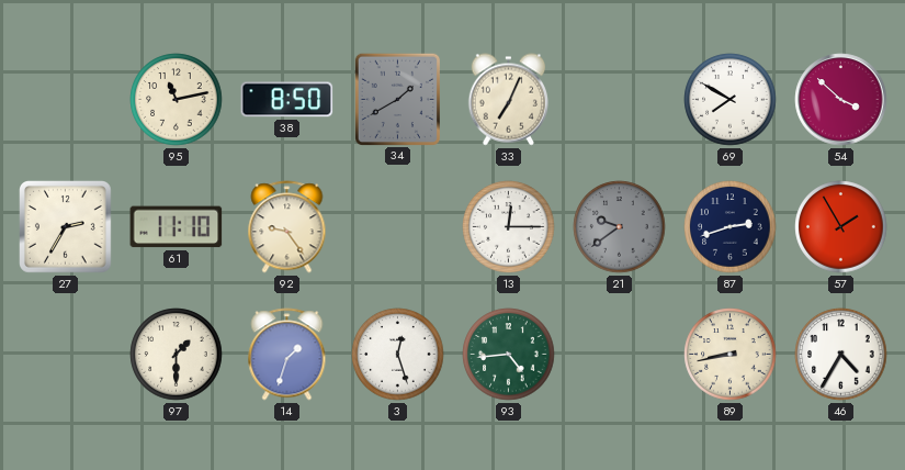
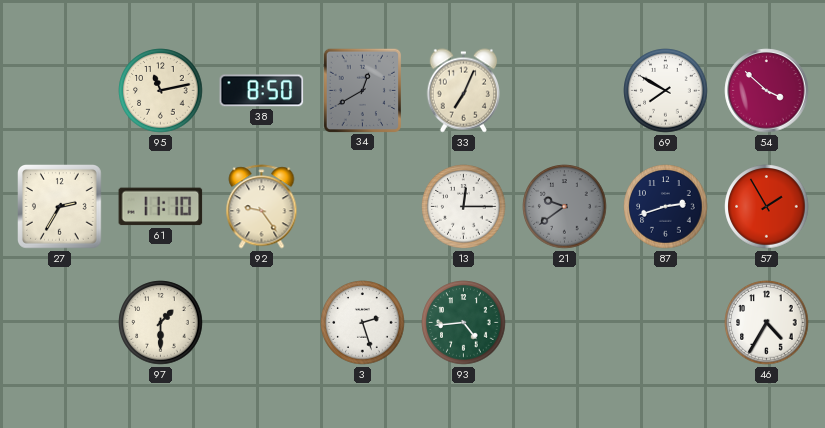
34: 1:40 -> 12:40
14: 1:33 -> none
3: 12:27 -> 2:27
89: 8:43 -> none
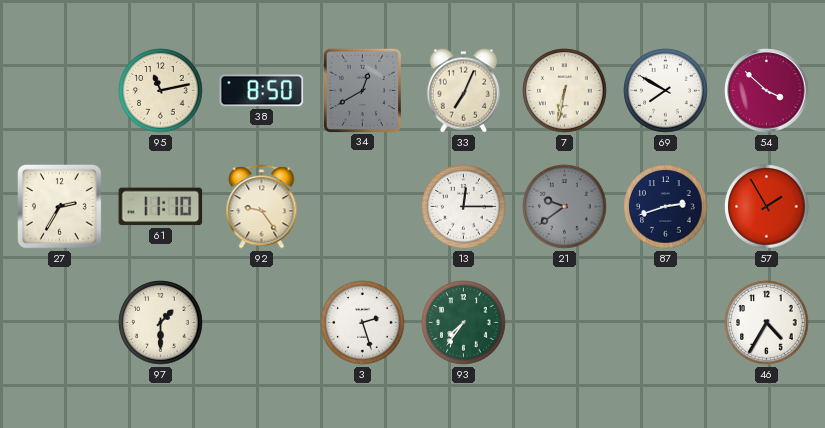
7: none -> 6:32
93: 4:44 -> 7:36
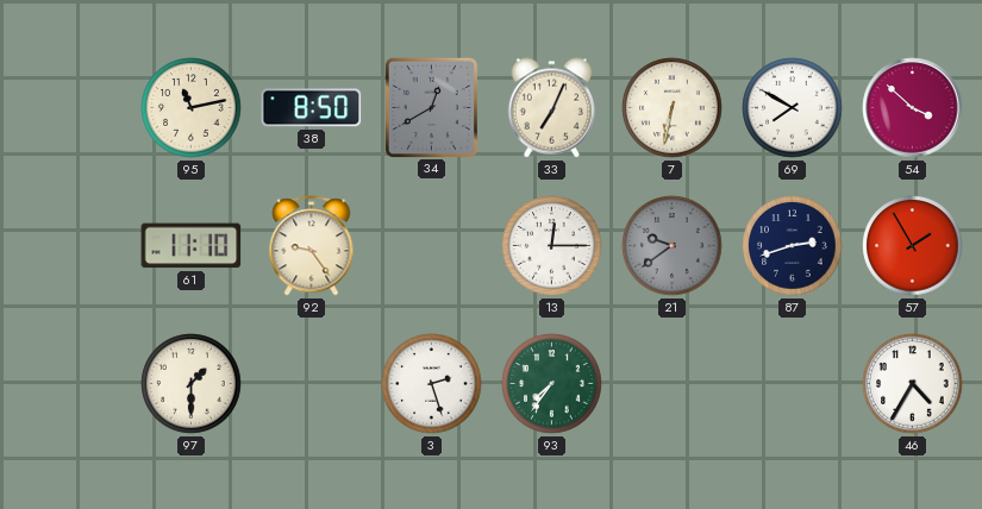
27: 2:35 -> none
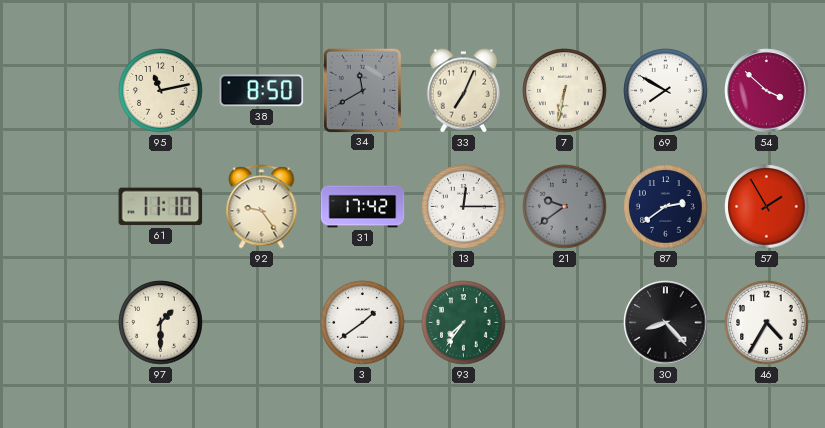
34: 12:40 -> 11:40
31: none -> 17:42
87: 2:42 -> 2:39
3: 2:27 -> 1:39
30: none -> 8:23
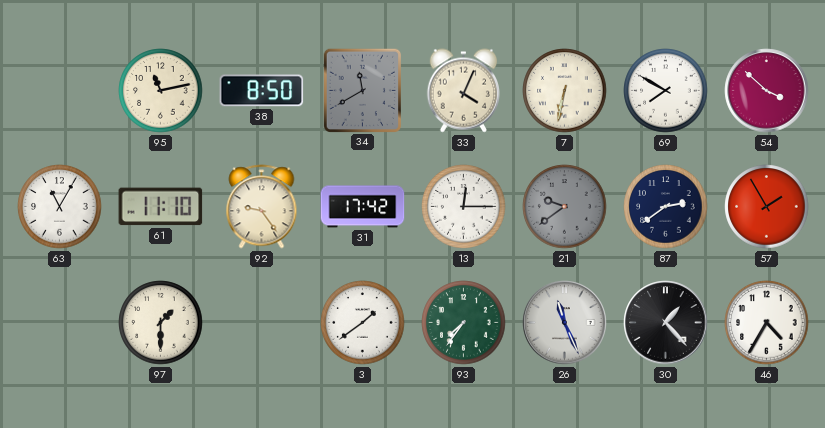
33: 7:04 -> 4:04
63: none -> 11:05
26: none -> 11:26
30: 8:23 -> 1:23
